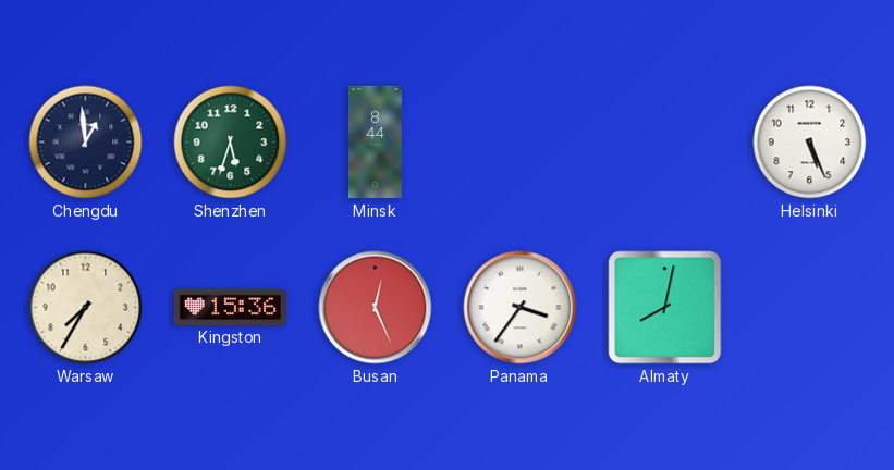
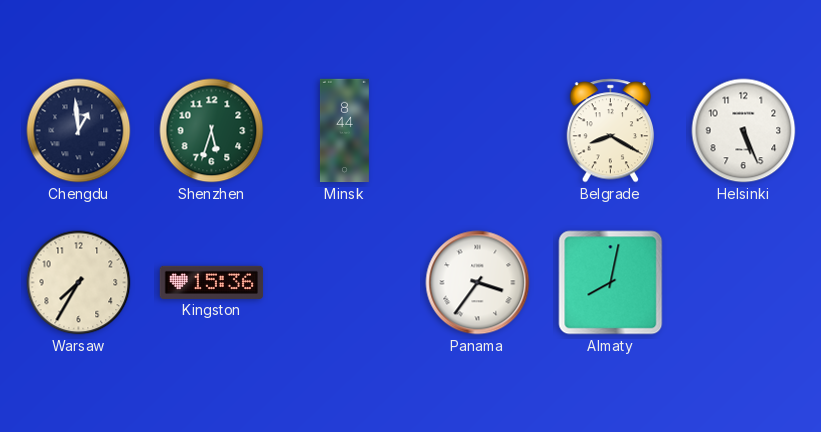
Belgrade: none -> 8:20
Busan: 12:26 -> none
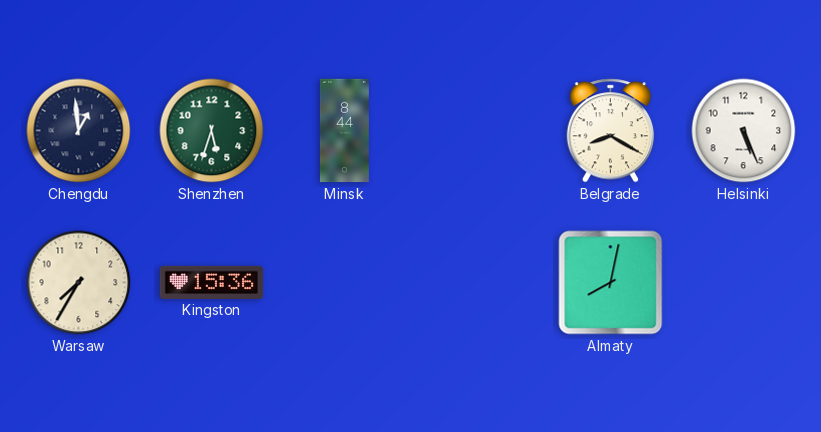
Panama: 3:36 -> none
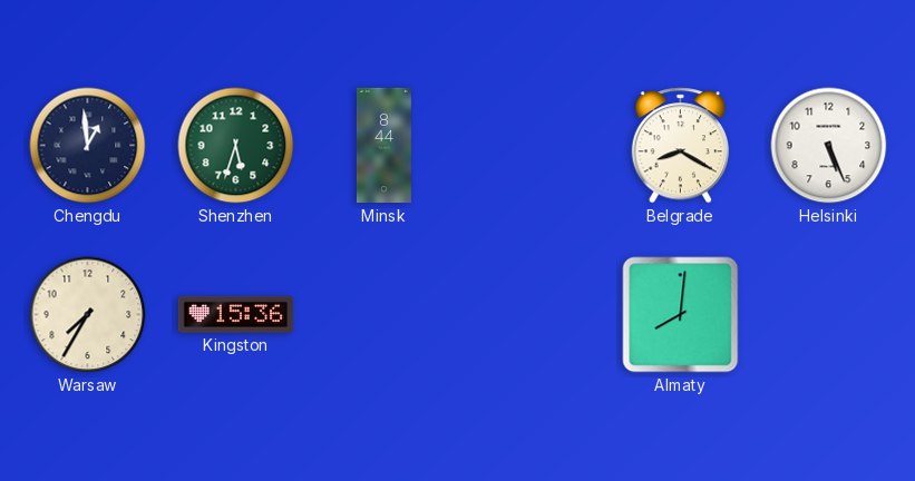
Almaty: 8:02 -> 8:01
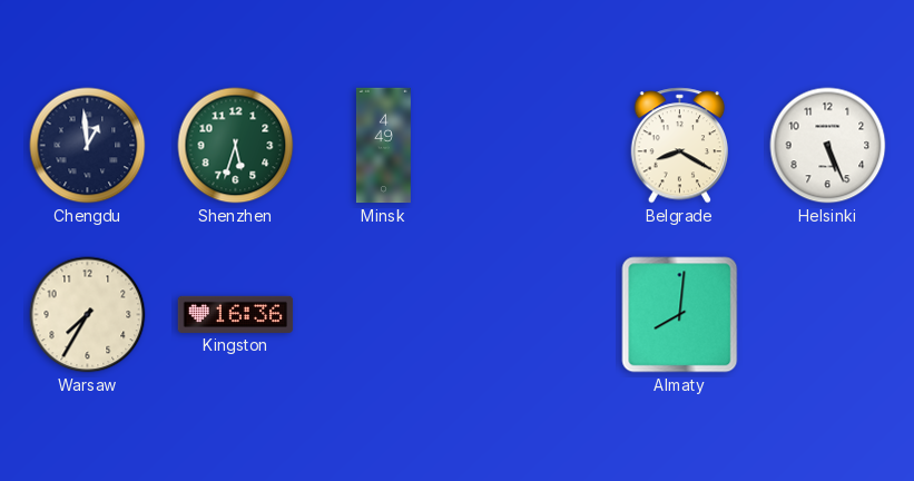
Minsk: 8:44 -> 4:49
Kingston: 15:36 -> 16:36
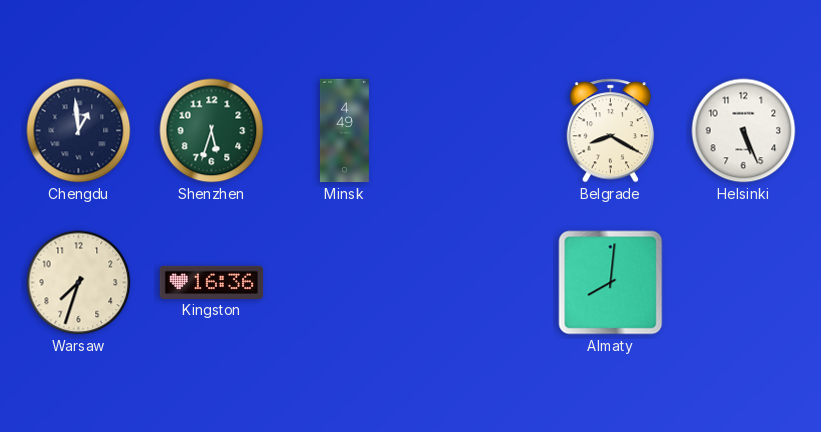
Warsaw: 7:35 -> 7:33
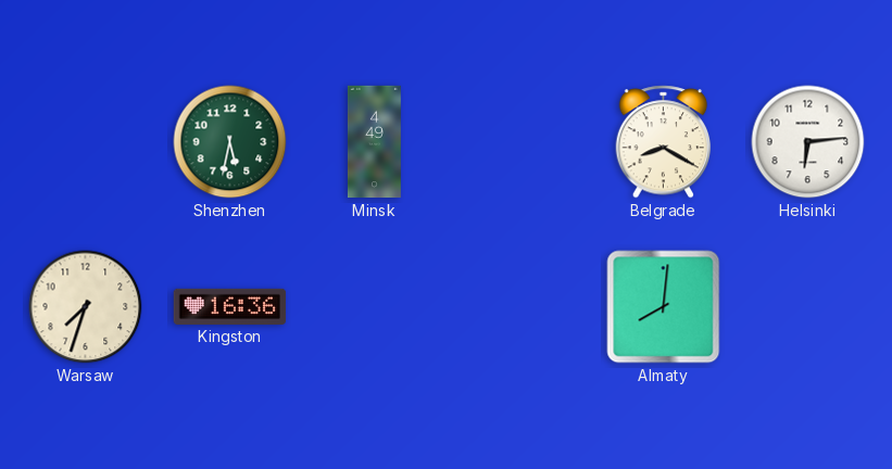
Chengdu: 12:59 -> none
Shenzhen: 5:33 -> 5:32
Helsinki: 5:26 -> 6:14
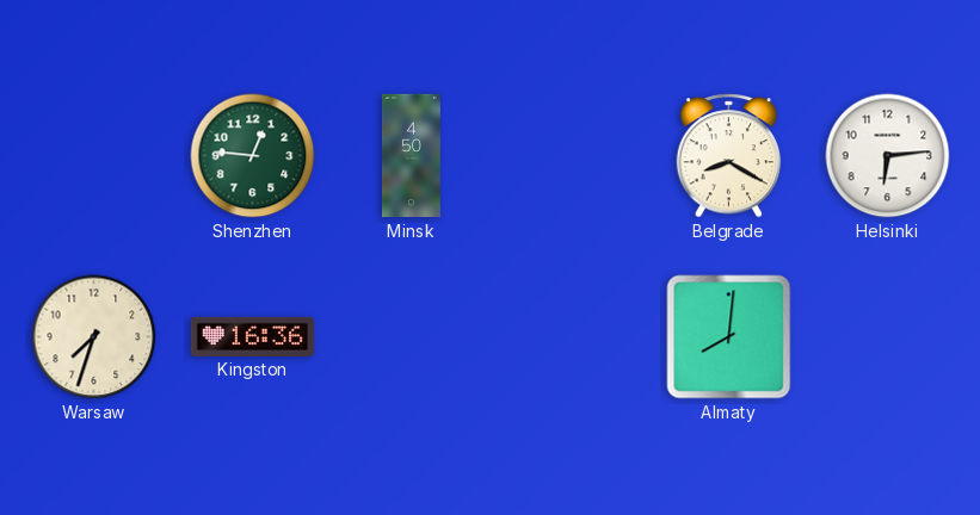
Shenzhen: 5:32 -> 12:46
Minsk: 4:49 -> 4:50
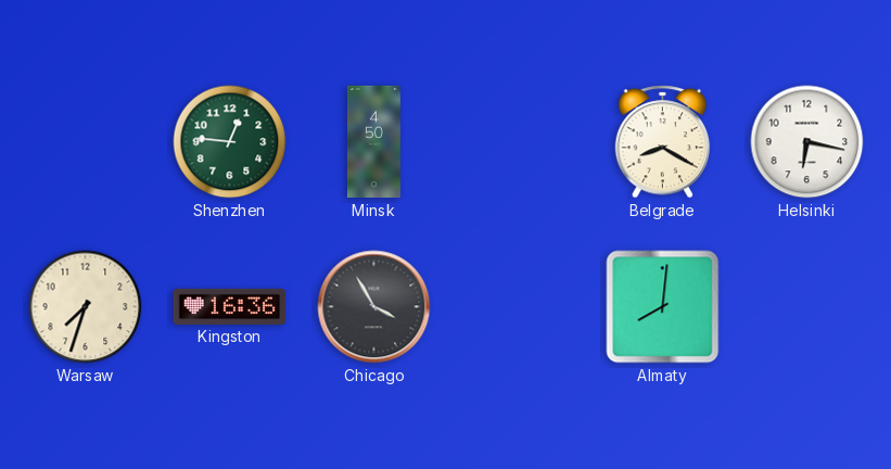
Helsinki: 6:14 -> 6:17
Chicago: none -> 3:55
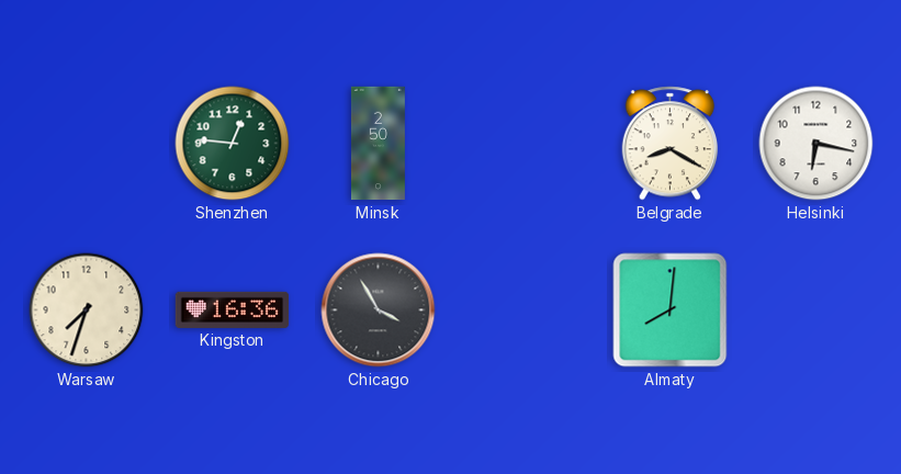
Minsk: 4:50 -> 2:50
